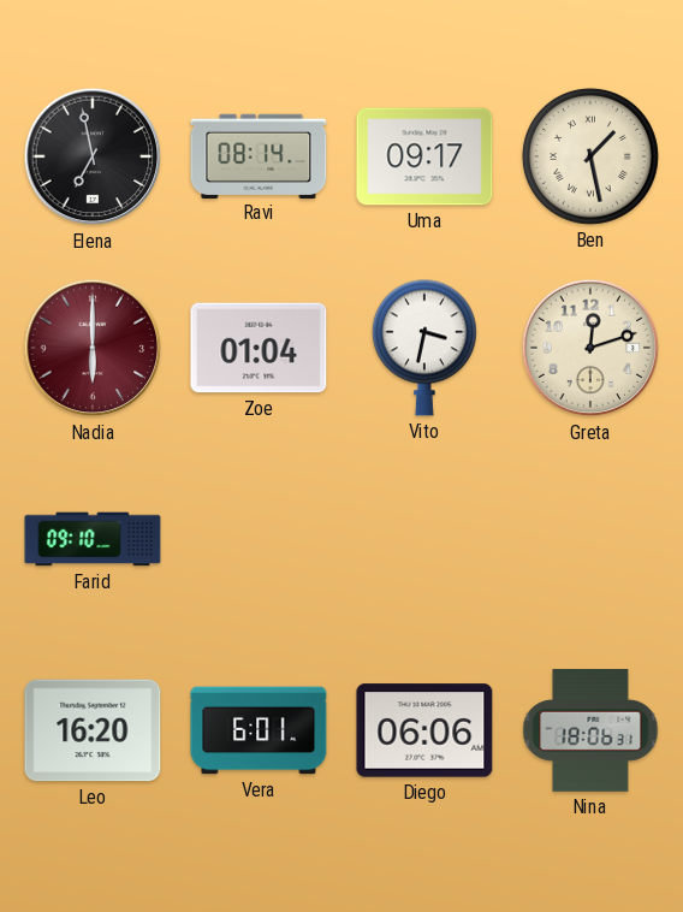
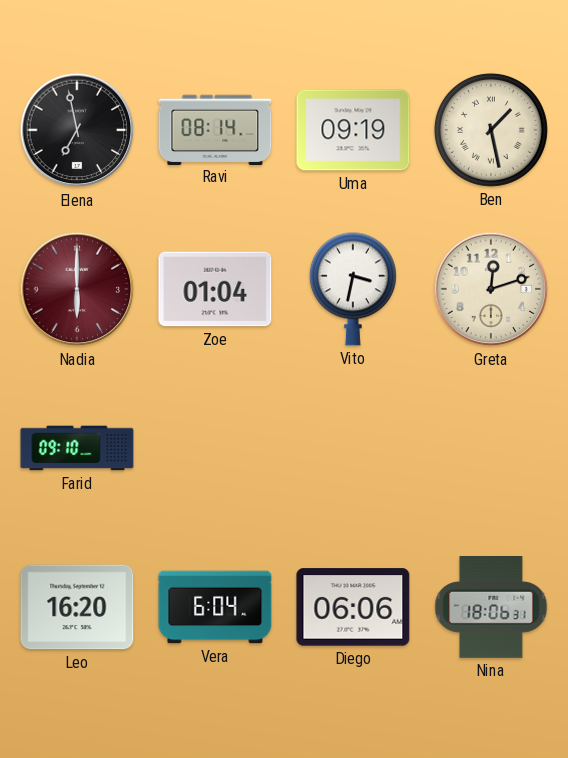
Uma: 09:17 -> 09:19
Vera: 6:01 -> 6:04
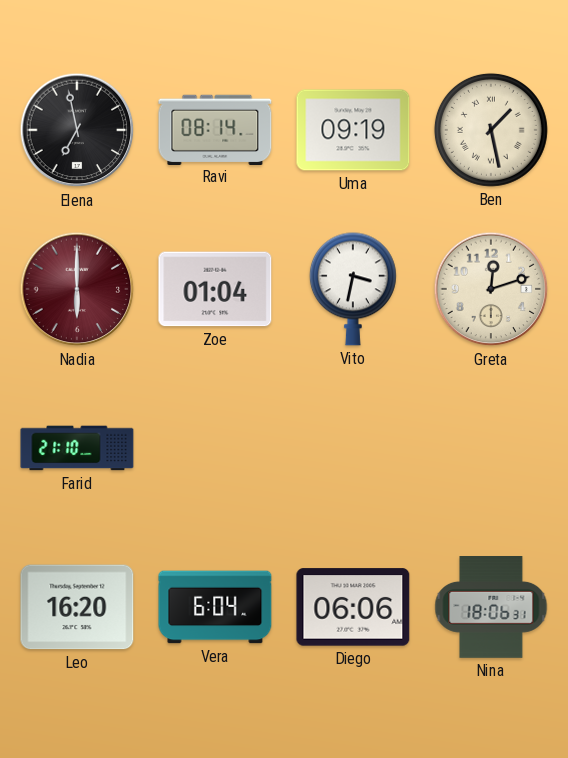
Farid: 09:10 -> 21:10
